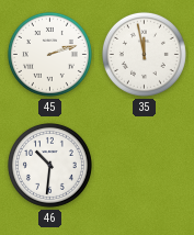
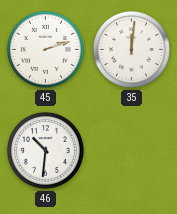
35: 11:58 -> 12:01
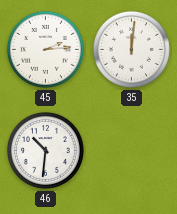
45: 2:12 -> 2:14
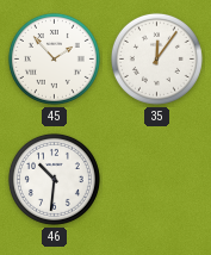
45: 2:14 -> 1:53
35: 12:01 -> 12:06
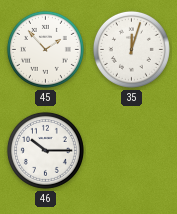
35: 12:06 -> 12:03
46: 10:31 -> 10:15
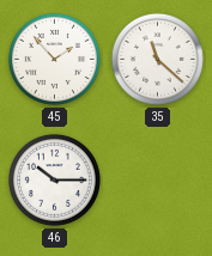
35: 12:03 -> 11:22
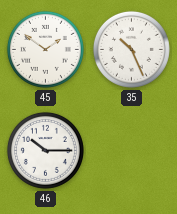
45: 1:53 -> 1:51
35: 11:22 -> 10:26
